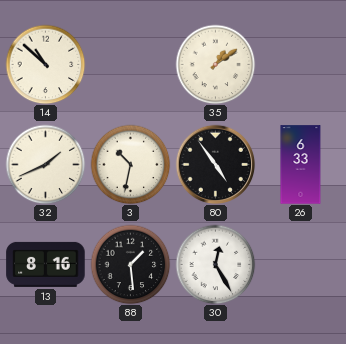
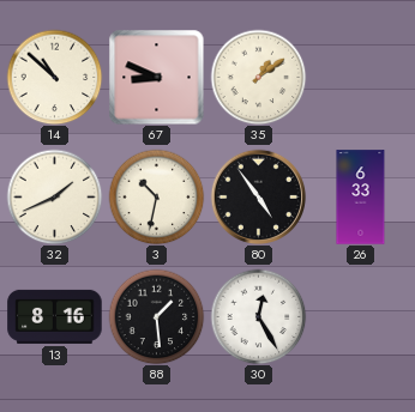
67: none -> 8:49
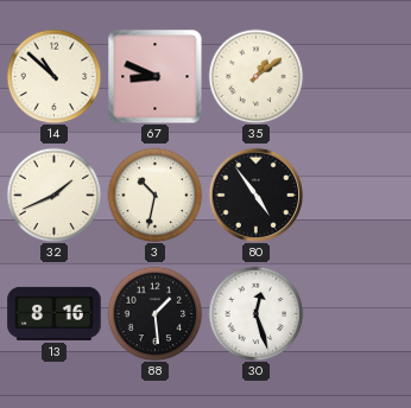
26: 6:33 -> none
30: 12:25 -> 12:27
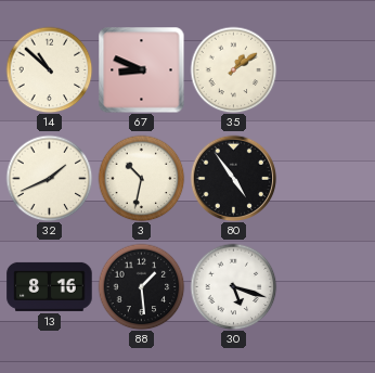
30: 12:27 -> 5:18
